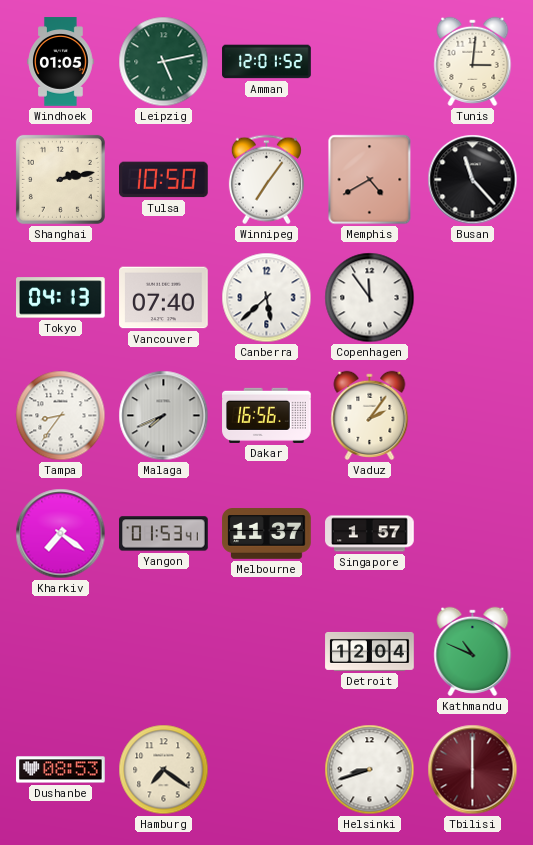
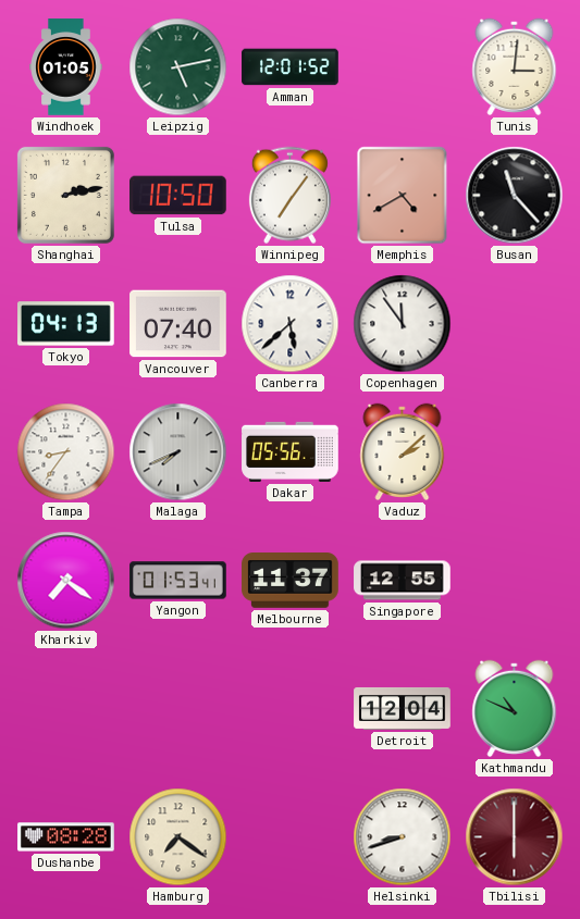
Dakar: 16:56 -> 05:56
Vaduz: 2:06 -> 2:08
Singapore: 1:57 -> 12:55
Dushanbe: 08:53 -> 08:28
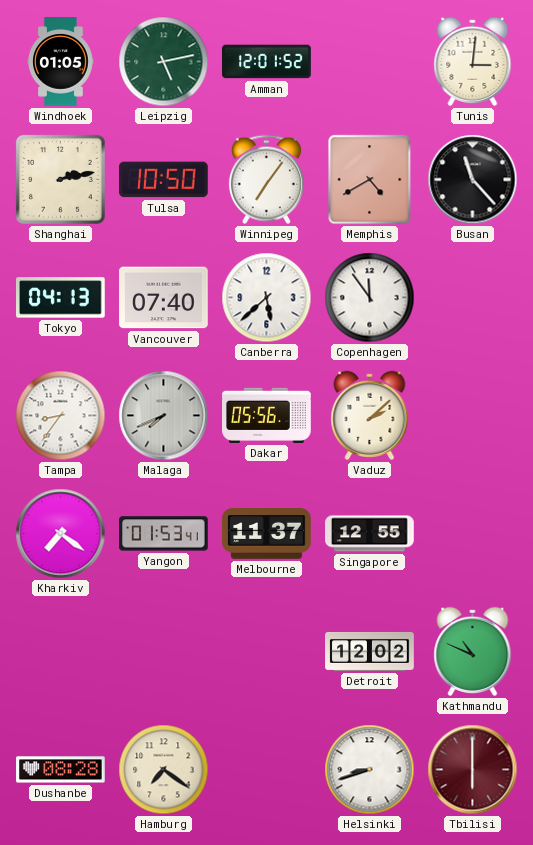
Detroit: 12:04 -> 12:02
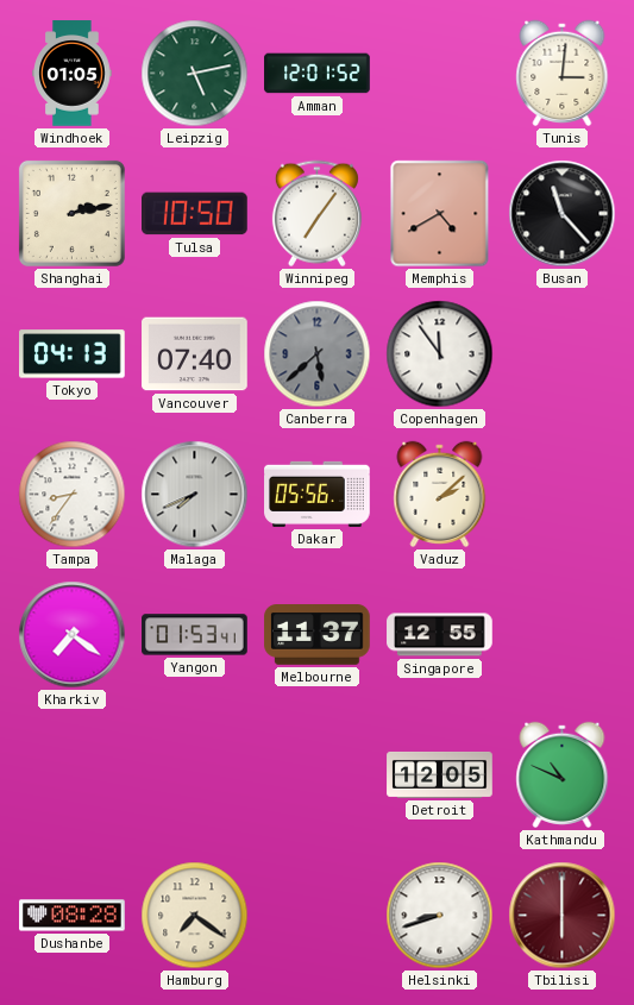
Canberra dial: white -> grey
Detroit: 12:02 -> 12:05
